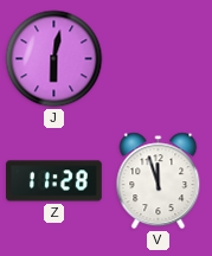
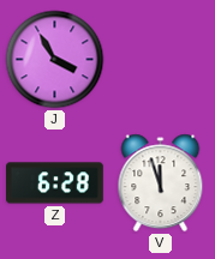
J: 6:02 -> 3:55
Z: 11:28 -> 6:28
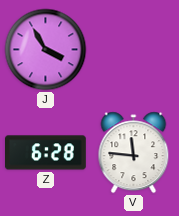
V: 11:57 -> 11:46
